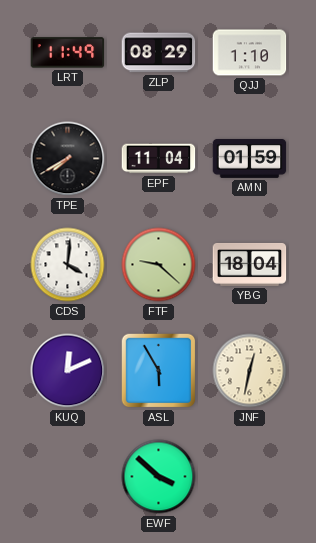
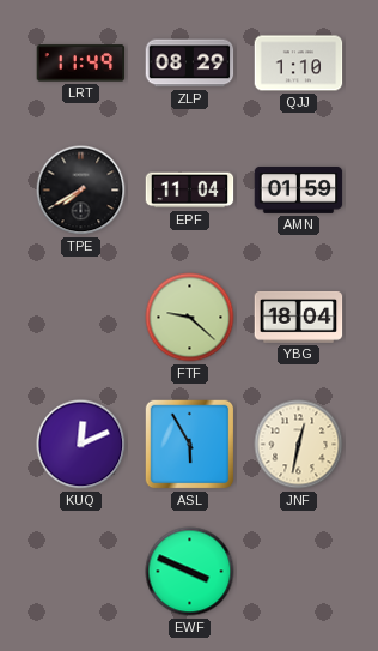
CDS: 4:01 -> none
EWF: 3:52 -> 3:49
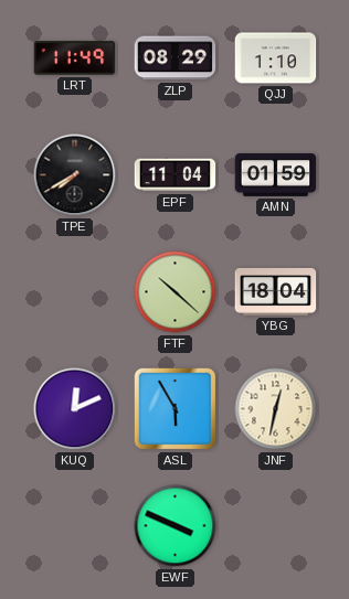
FTF: 9:22 -> 10:22
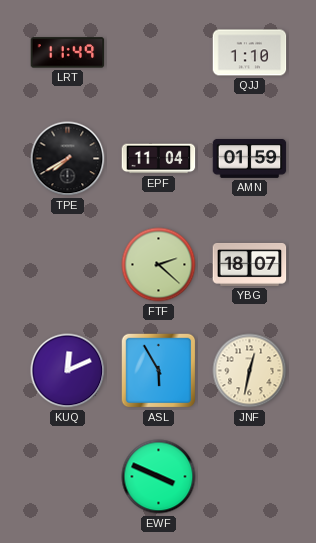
ZLP: 08:29 -> none
FTF: 10:22 -> 2:22
YBG: 18:04 -> 18:07
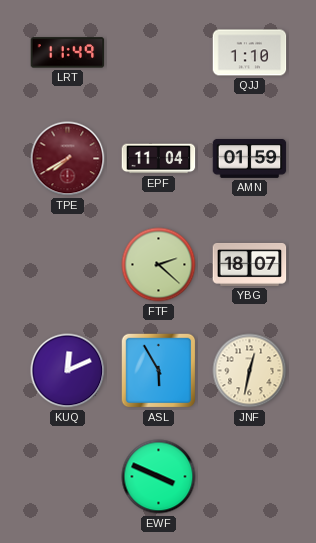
TPE dial: black -> burgundy
